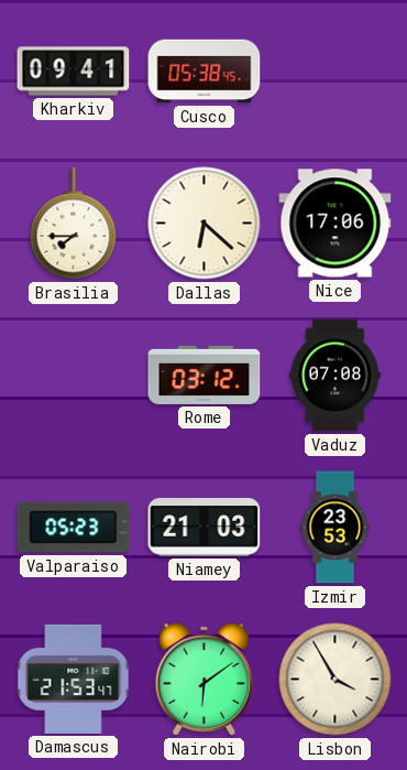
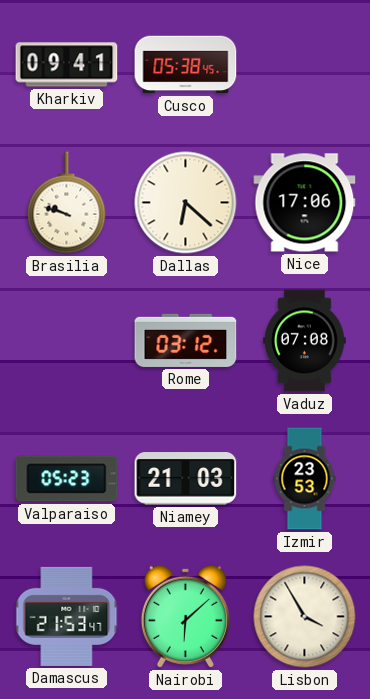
Brasilia: 7:45 -> 9:48
Nairobi: 6:09 -> 6:08
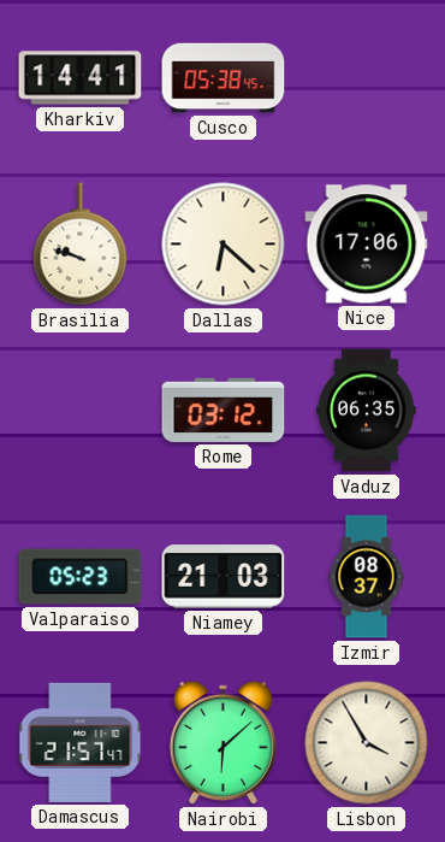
Kharkiv: 09:41 -> 14:41
Vaduz: 07:08 -> 06:35
Izmir: 23:53 -> 08:37
Damascus: 21:53 -> 21:57
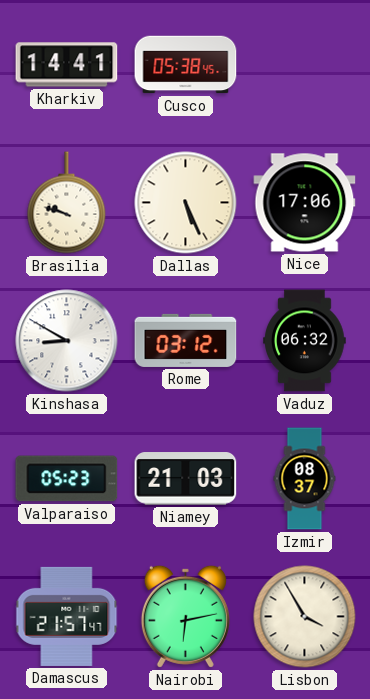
Dallas: 6:22 -> 5:26
Kinshasa: none -> 8:50
Vaduz: 06:35 -> 06:32
Nairobi: 6:08 -> 6:13
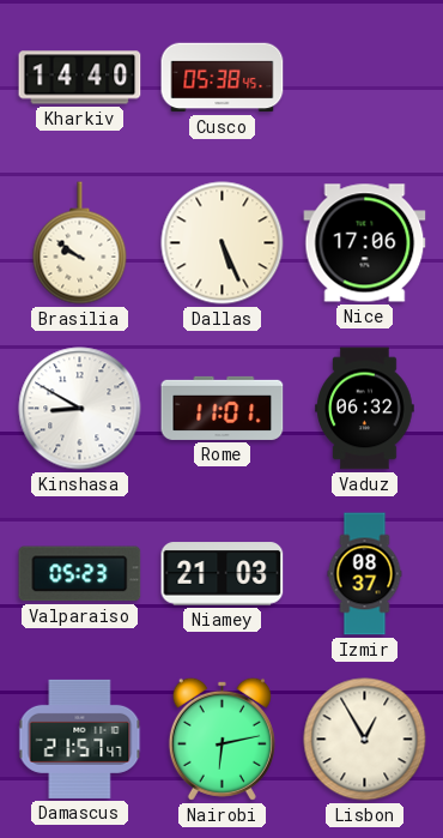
Kharkiv: 14:41 -> 14:40
Brasilia: 9:48 -> 9:51
Rome: 03:12 -> 11:01
Lisbon: 3:55 -> 12:55
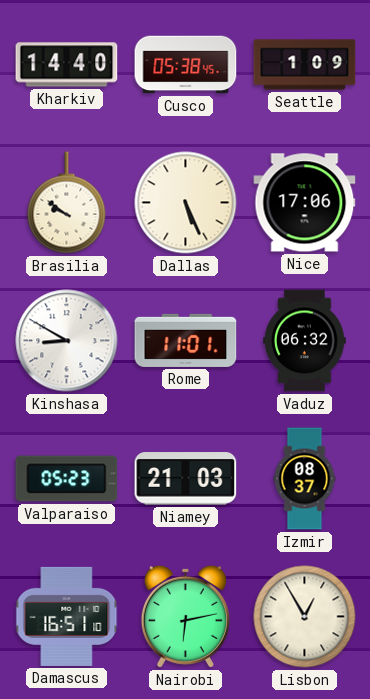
Seattle: none -> 1:09
Damascus: 21:57 -> 16:51
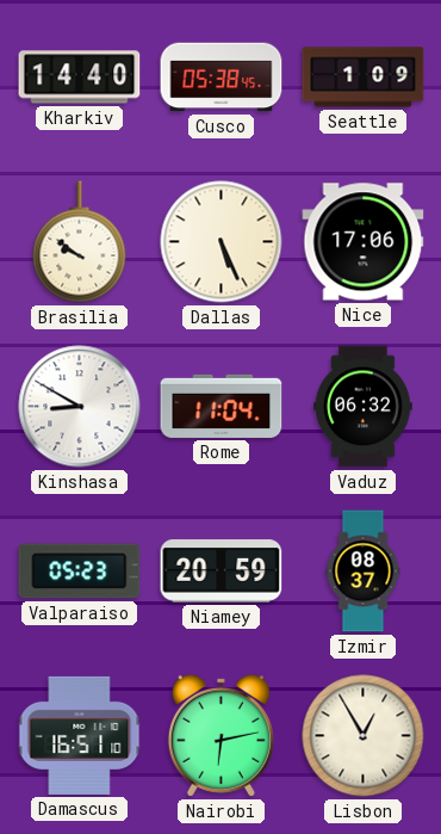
Rome: 11:01 -> 11:04
Niamey: 21:03 -> 20:59
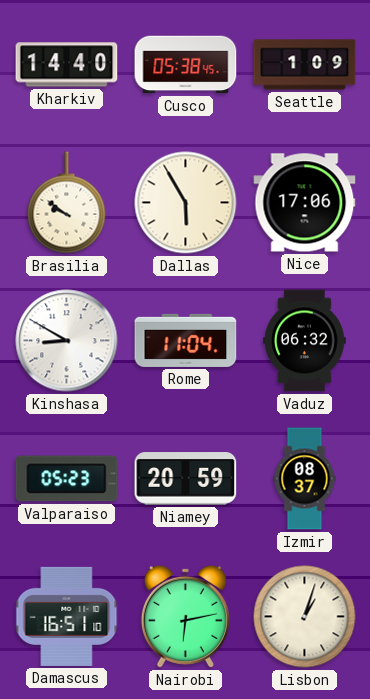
Dallas: 5:26 -> 5:55
Lisbon: 12:55 -> 1:03
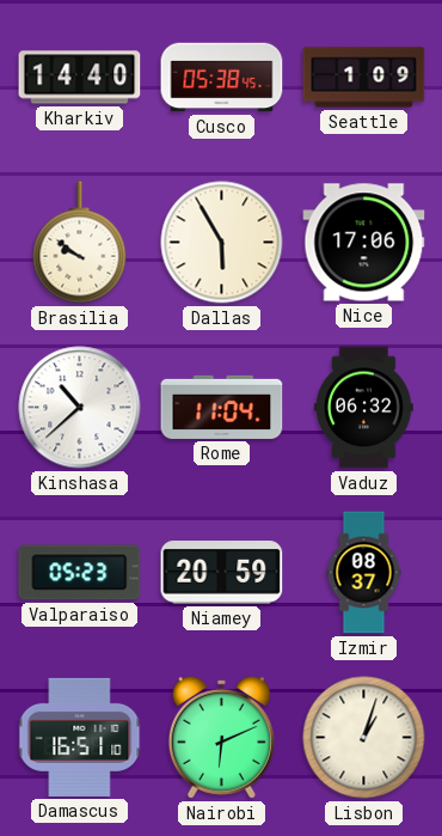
Kinshasa: 8:50 -> 10:38
Nairobi: 6:13 -> 6:11
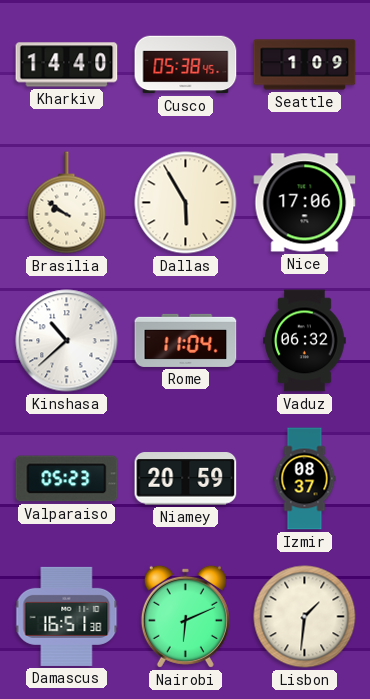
Damascus: 16:51:10 -> 16:51:38
Lisbon: 1:03 -> 1:31
